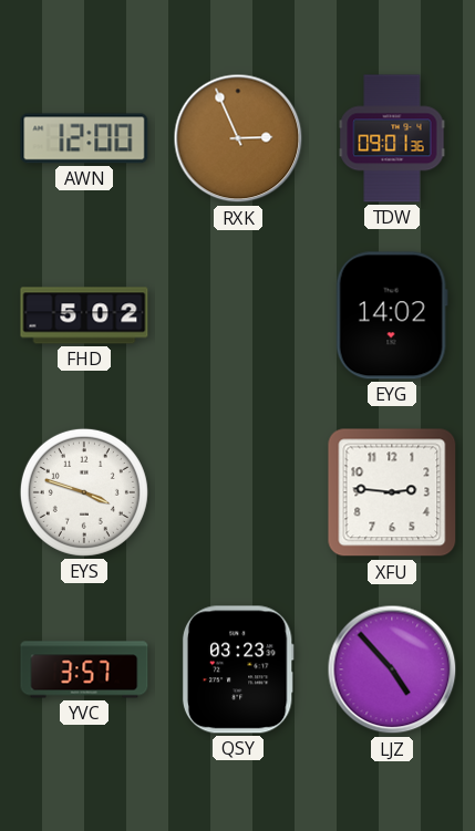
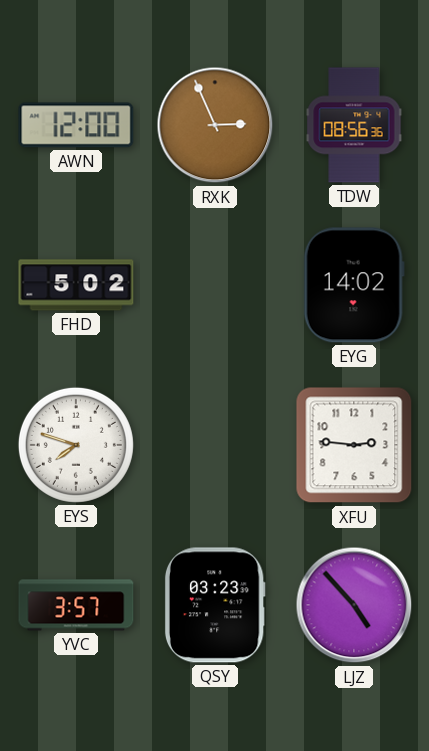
TDW: 09:01 -> 08:56
EYS: 3:48 -> 7:48
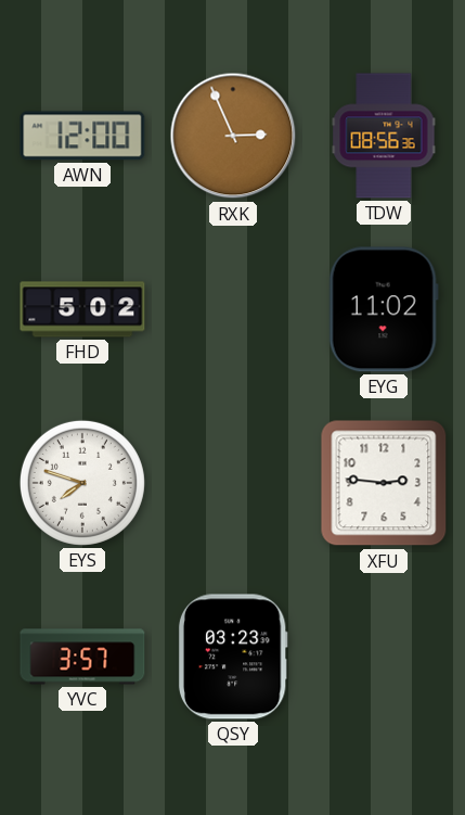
EYG: 14:02 -> 11:02
LJZ: 4:53 -> none
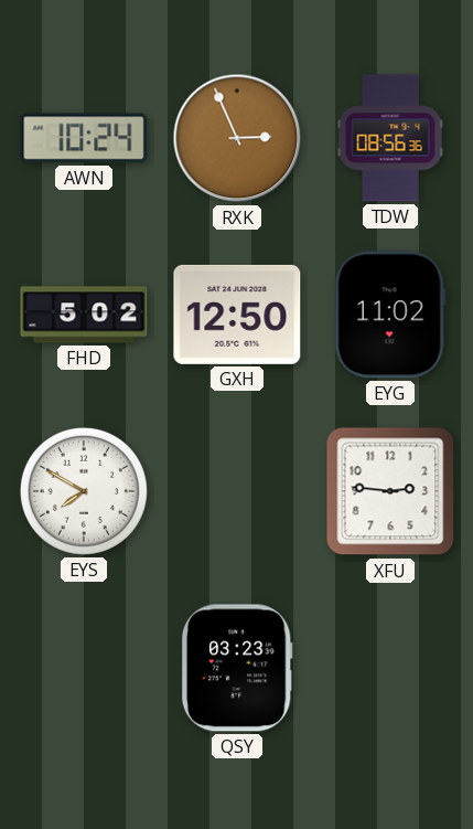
AWN: 12:00 -> 10:24
GXH: none -> 12:50
EYS: 7:48 -> 7:50
YVC: 3:57 -> none
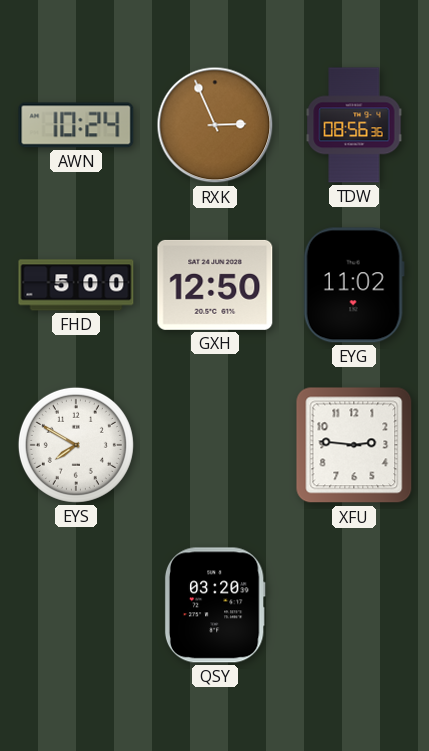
FHD: 5:02 -> 5:00
QSY: 03:23 -> 03:20
